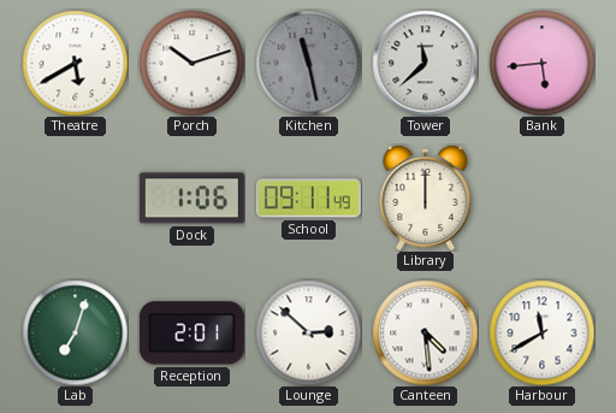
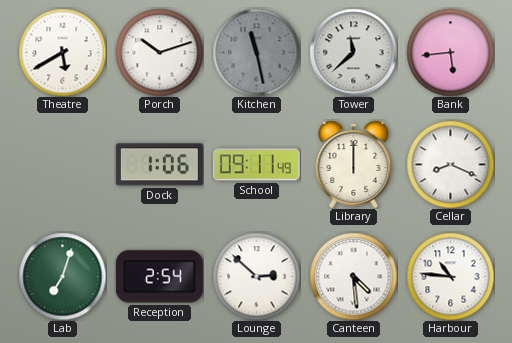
Cellar: none -> 8:19
Reception: 2:01 -> 2:54
Harbour: 11:40 -> 10:46
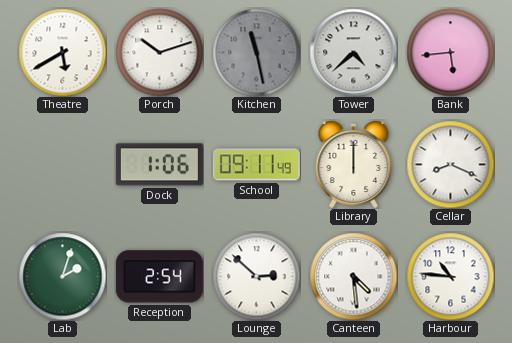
Tower: 11:38 -> 4:38
Lab: 7:03 -> 2:03
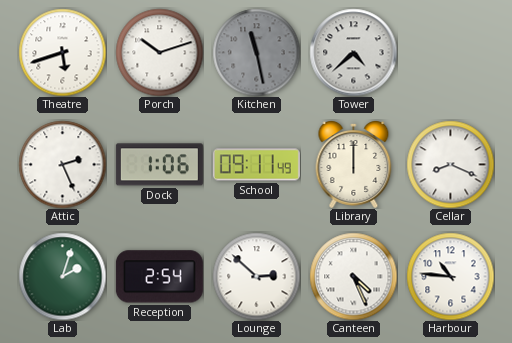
Theatre: 5:40 -> 5:42
Bank: 5:44 -> none
Attic: none -> 2:26
Canteen: 4:29 -> 4:26
